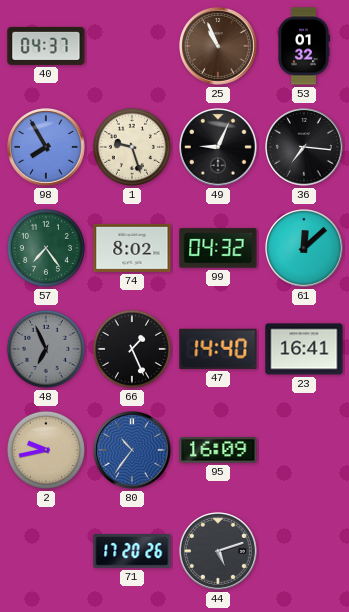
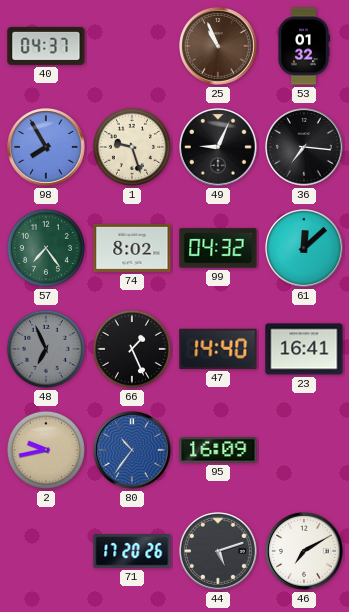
46: none -> 7:10
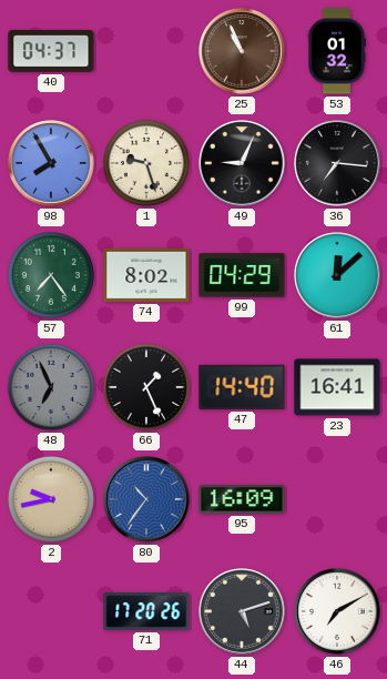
99: 04:32 -> 04:29
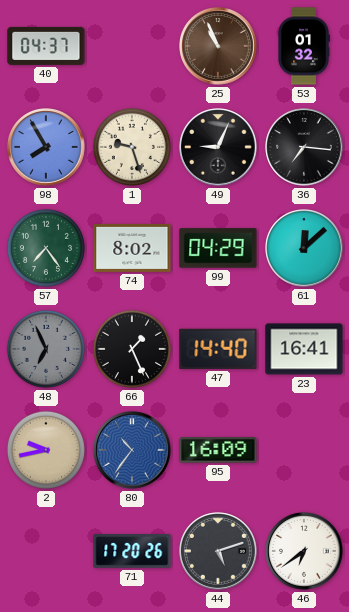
46: 7:10 -> 6:39
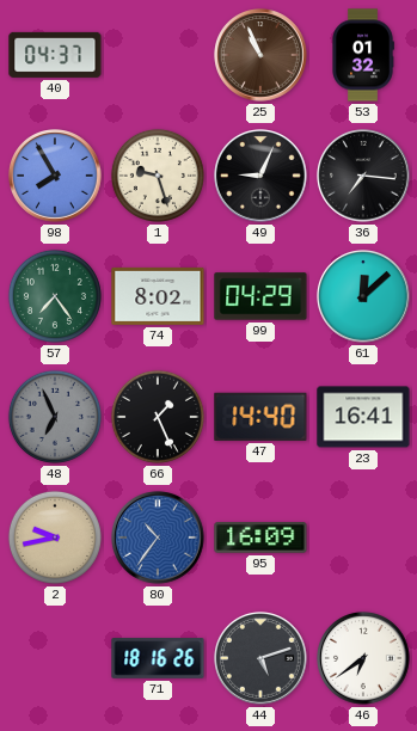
71: 17:20 -> 18:16
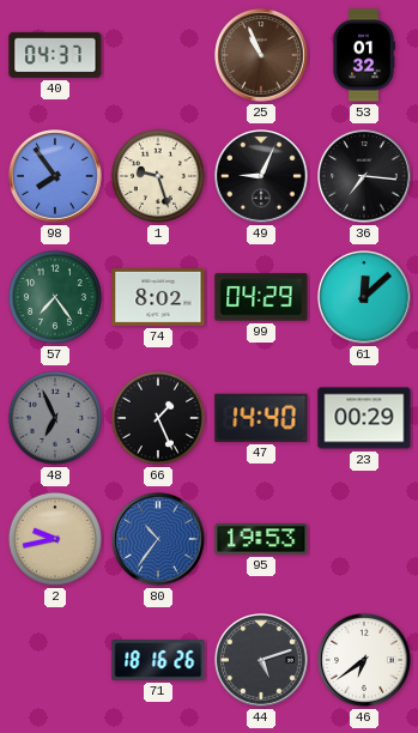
98: 7:55 -> 7:54
23: 16:41 -> 00:29
95: 16:09 -> 19:53
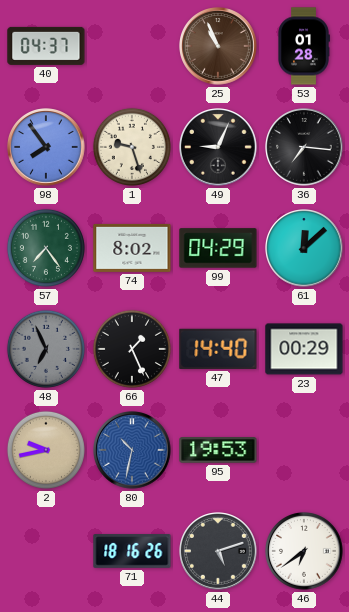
53: 01:32 -> 01:28
80: 10:36 -> 10:32
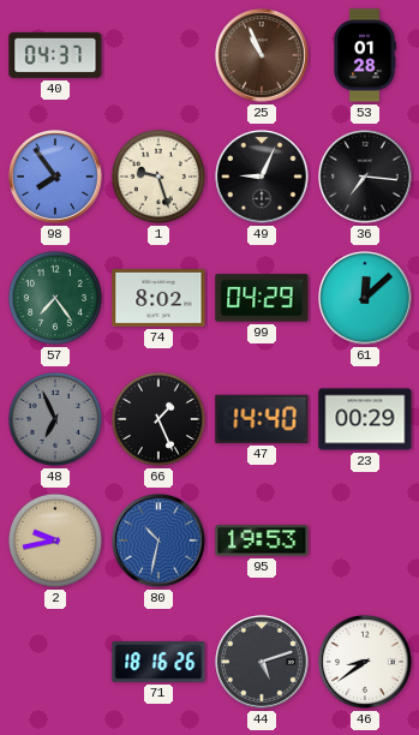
46: 6:39 -> 8:39
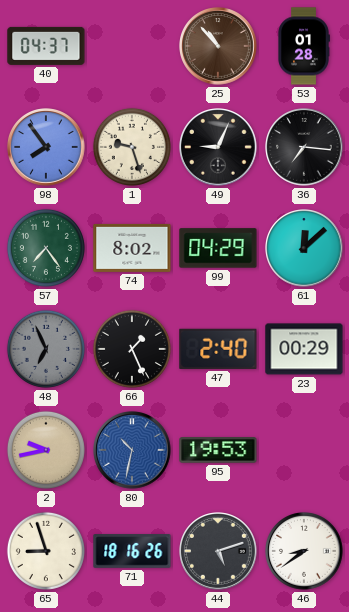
25: 10:56 -> 10:53
47: 14:40 -> 2:40
65: none -> 8:57
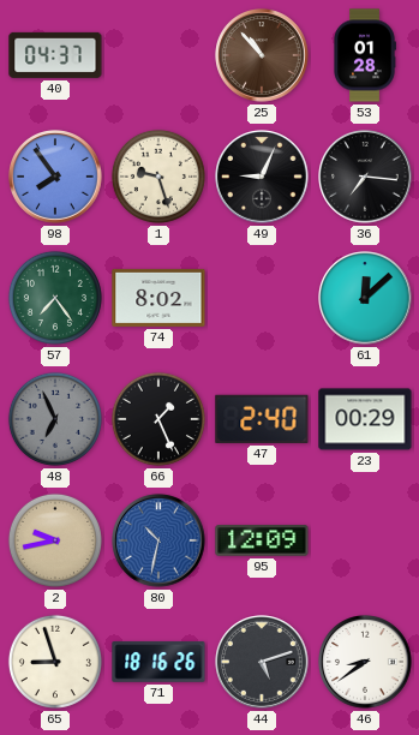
99: 04:29 -> none
95: 19:53 -> 12:09
